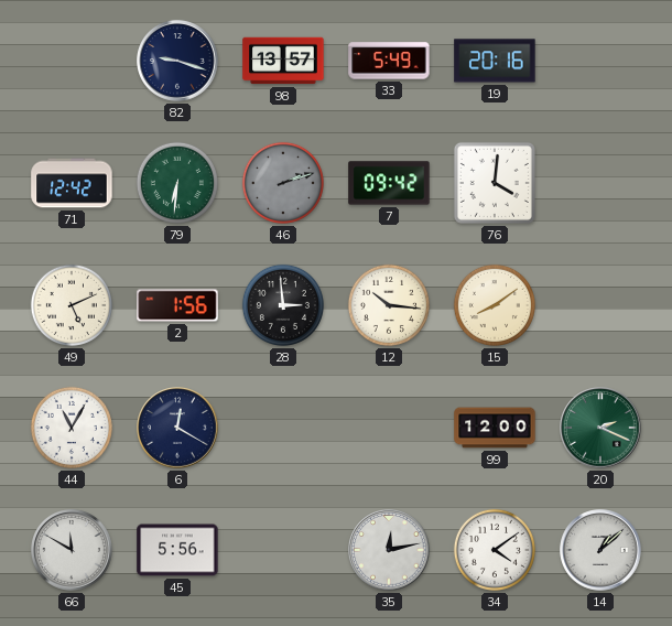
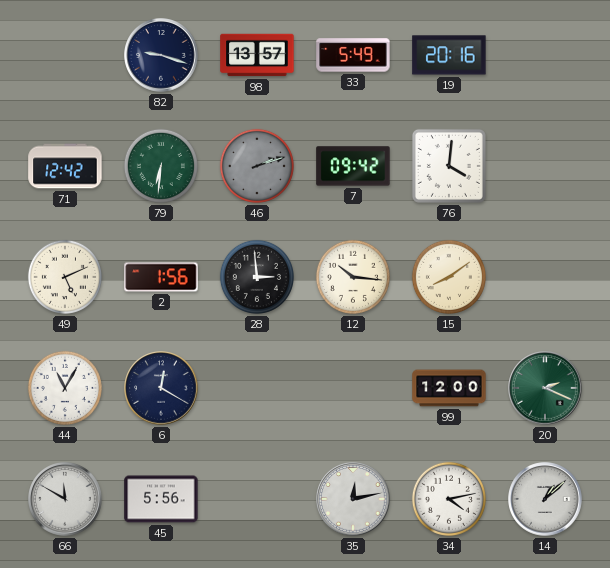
34: 4:09 -> 4:13
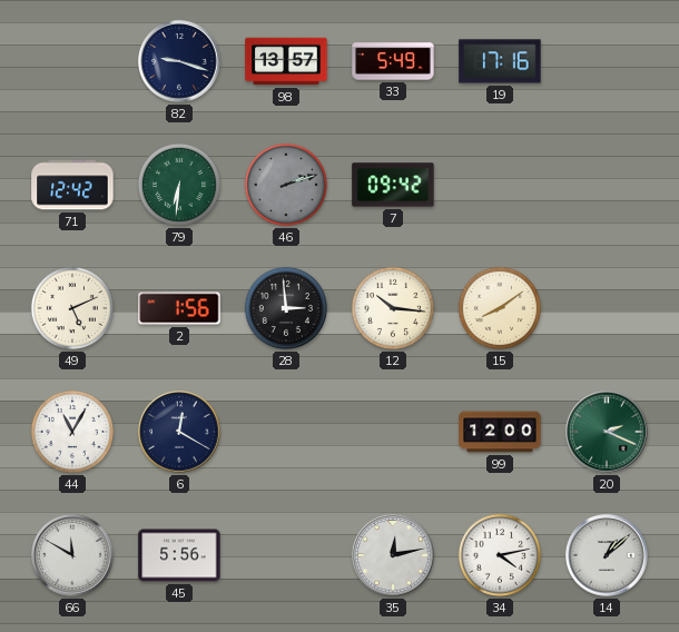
19: 20:16 -> 17:16
76: 4:01 -> none
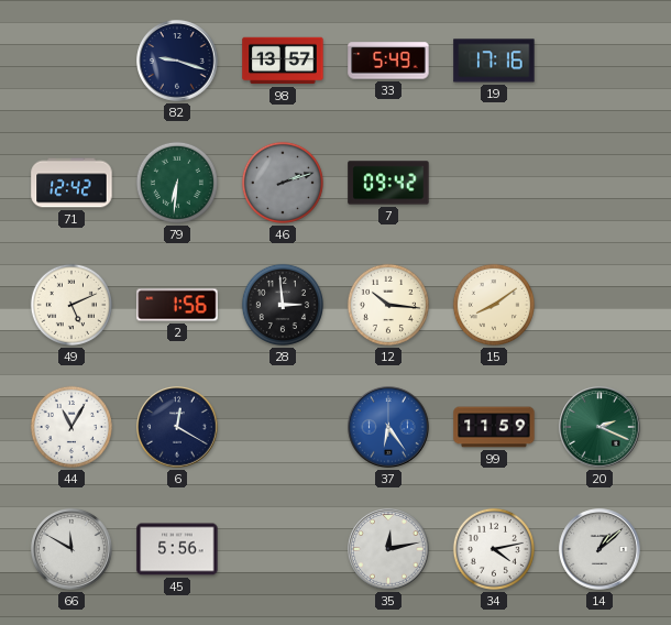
37: none -> 6:24
99: 12:00 -> 11:59
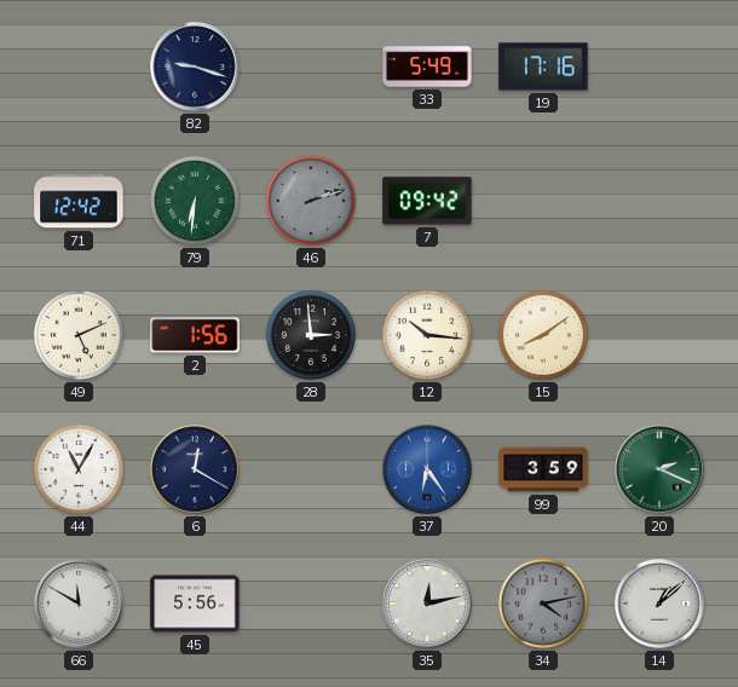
98: 13:57 -> none
99: 11:59 -> 3:59
34 dial: white -> grey
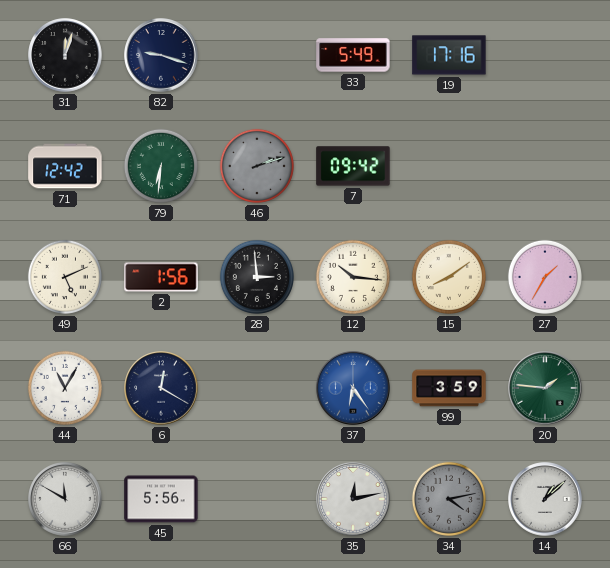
31: none -> 12:03
27: none -> 1:35
20: 2:19 -> 1:46
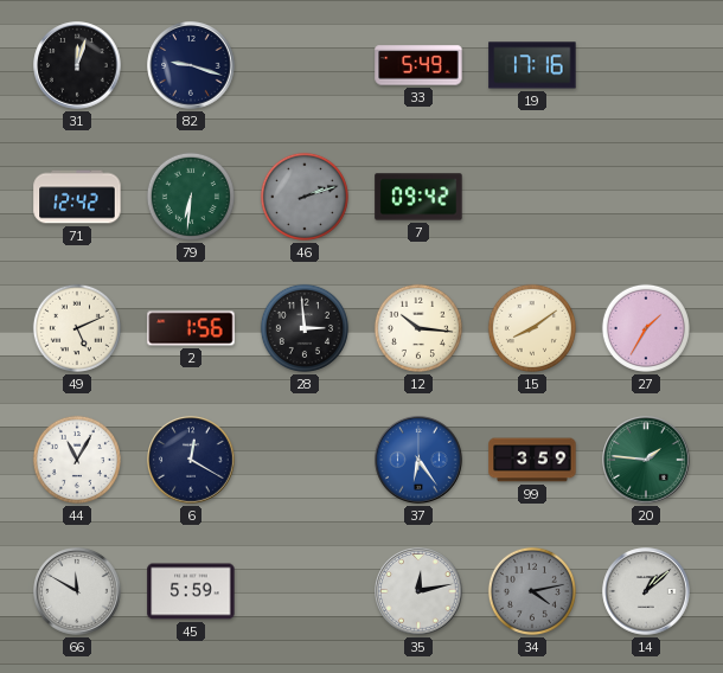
45: 5:56 -> 5:59
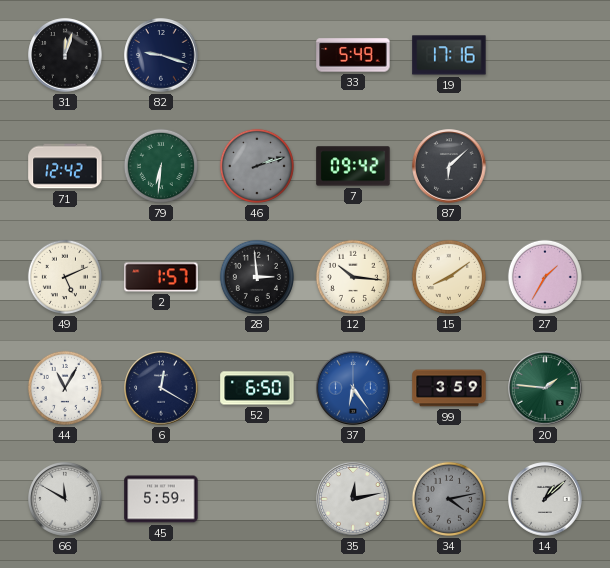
87: none -> 6:08
2: 1:56 -> 1:57
52: none -> 6:50
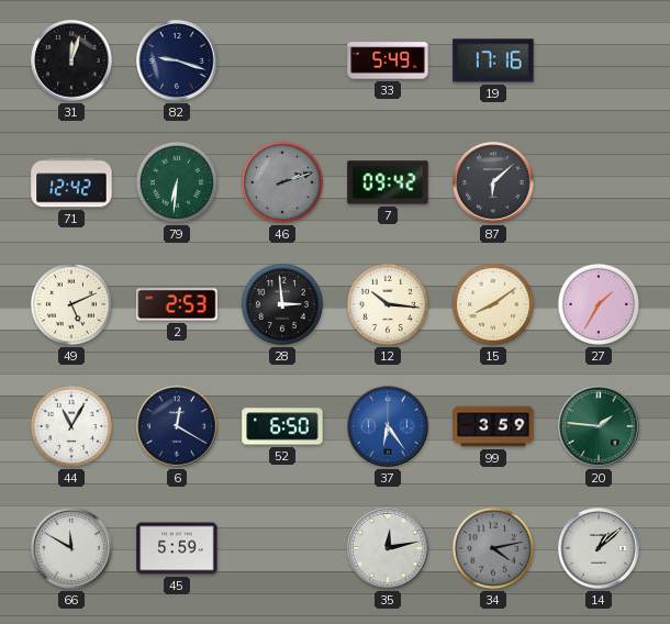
2: 1:57 -> 2:53
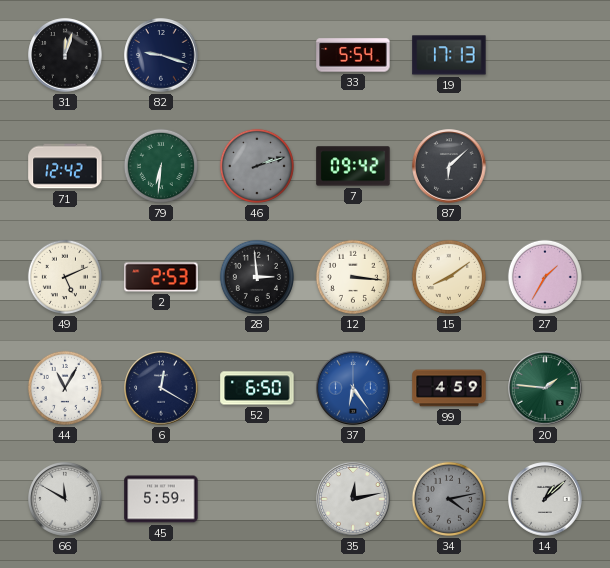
33: 5:49 -> 5:54
19: 17:16 -> 17:13
12: 10:16 -> 3:16
99: 3:59 -> 4:59
